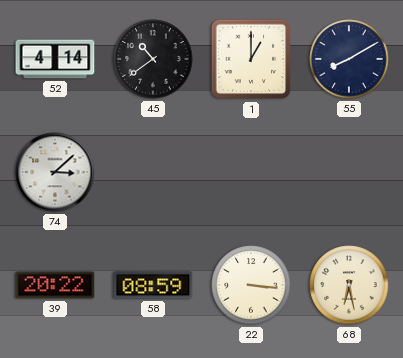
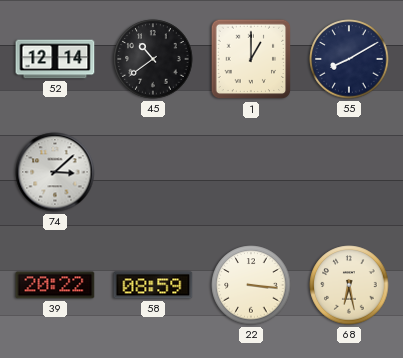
52: 4:14 -> 12:14
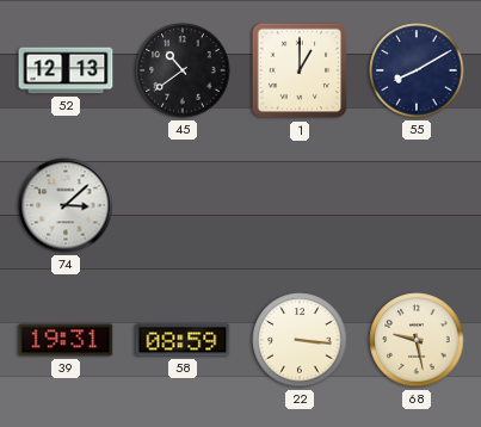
52: 12:14 -> 12:13
39: 20:22 -> 19:31
68: 6:28 -> 9:28
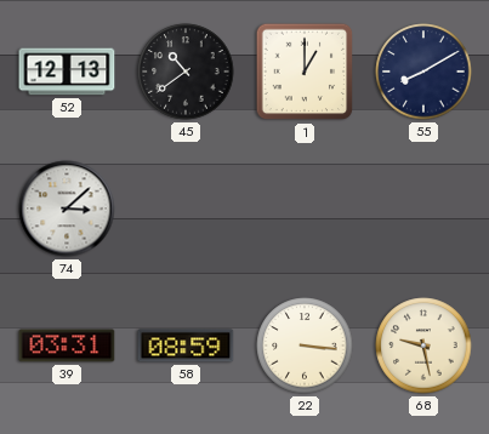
39: 19:31 -> 03:31
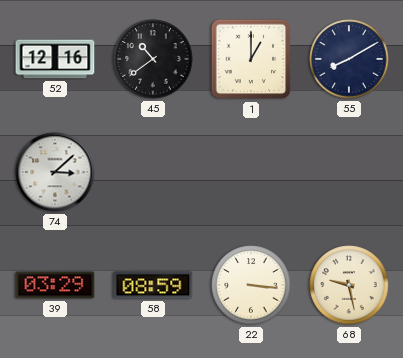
52: 12:13 -> 12:16
39: 03:31 -> 03:29
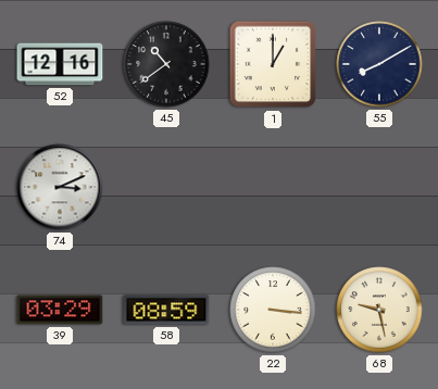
74: 3:08 -> 3:11
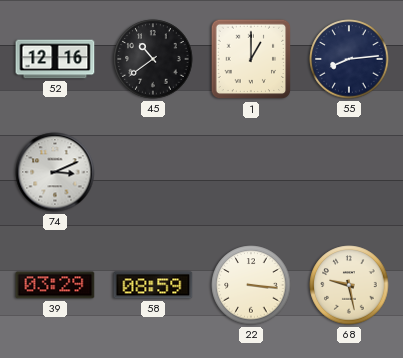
55: 8:10 -> 8:14
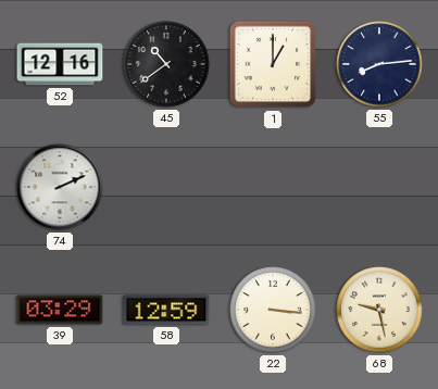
74: 3:11 -> 2:11
58: 08:59 -> 12:59
